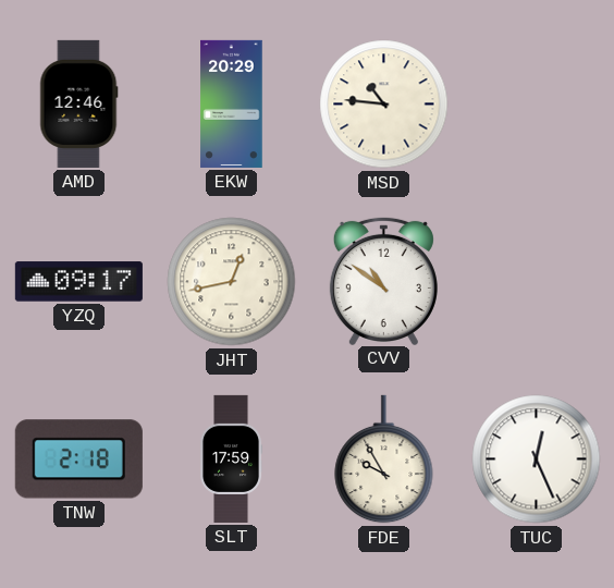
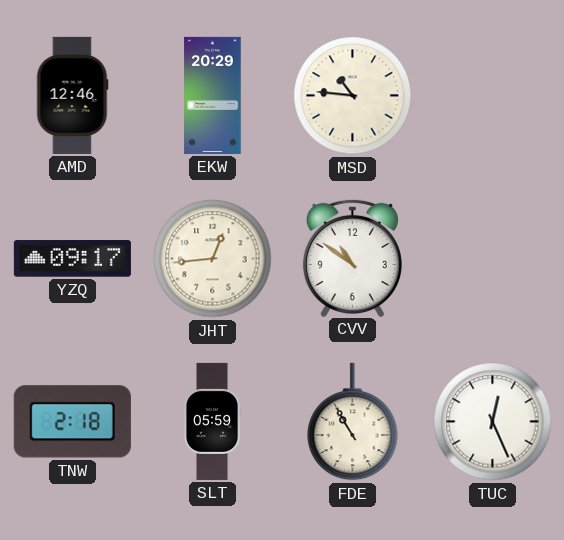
JHT: 12:43 -> 12:44
SLT: 17:59 -> 05:59
FDE: 9:55 -> 10:55
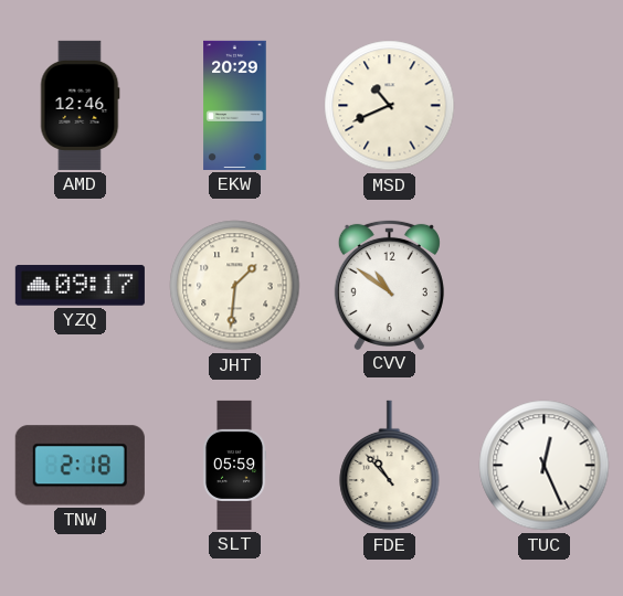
MSD: 10:46 -> 10:41
JHT: 12:44 -> 1:31
FDE: 10:55 -> 10:53
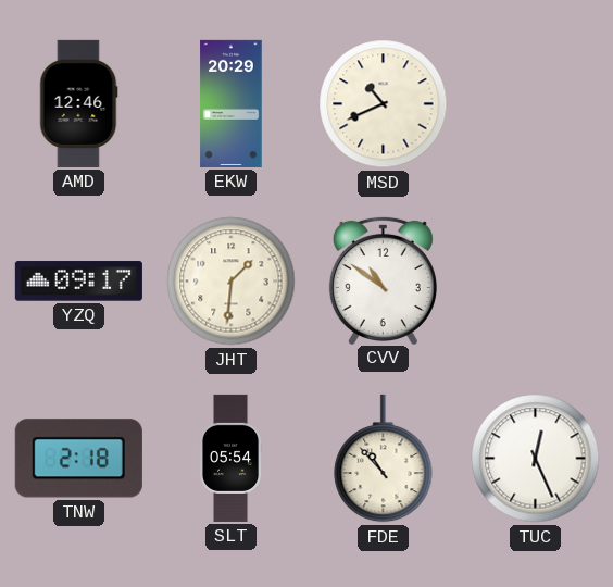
SLT: 05:59 -> 05:54
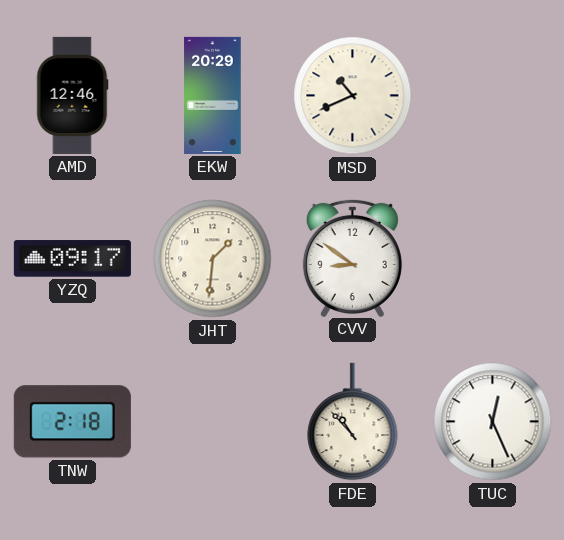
CVV: 10:51 -> 8:51
SLT: 05:54 -> none
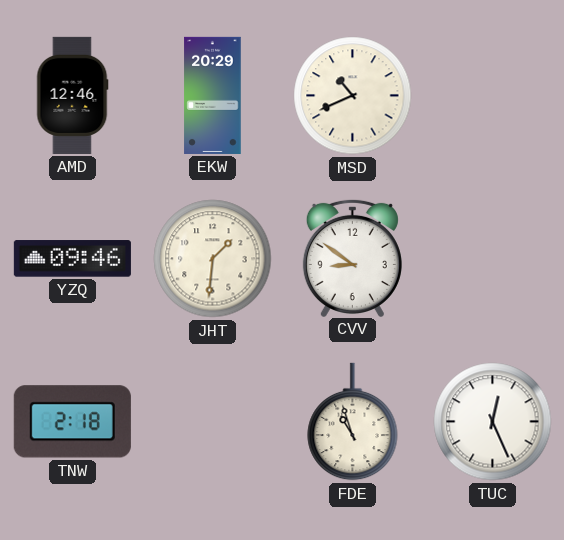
YZQ: 09:17 -> 09:46
FDE: 10:53 -> 10:57
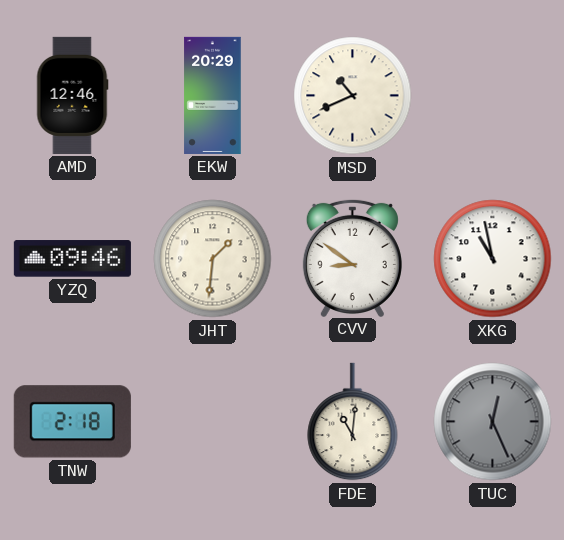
XKG: none -> 10:58
FDE: 10:57 -> 11:01
TUC dial: white -> grey
